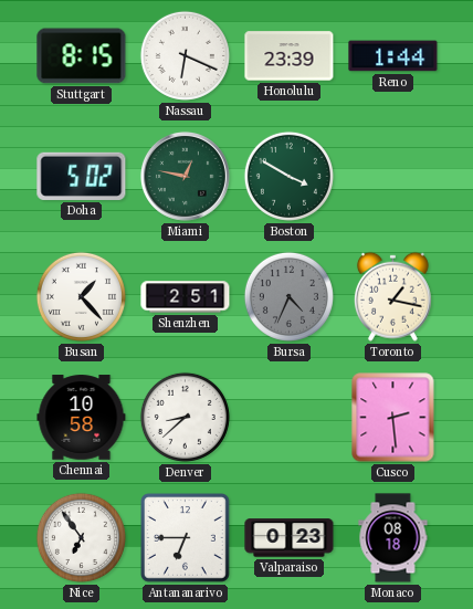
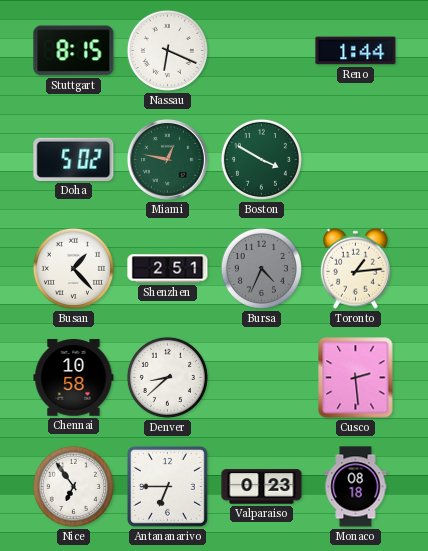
Honolulu: 23:39 -> none
Toronto: 1:17 -> 1:14
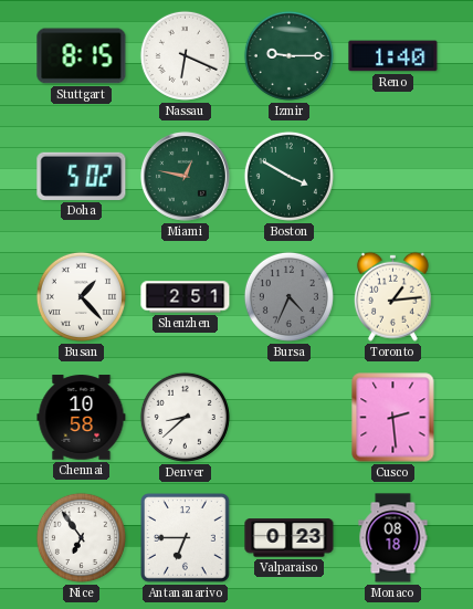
Izmir: none -> 9:15
Reno: 1:44 -> 1:40
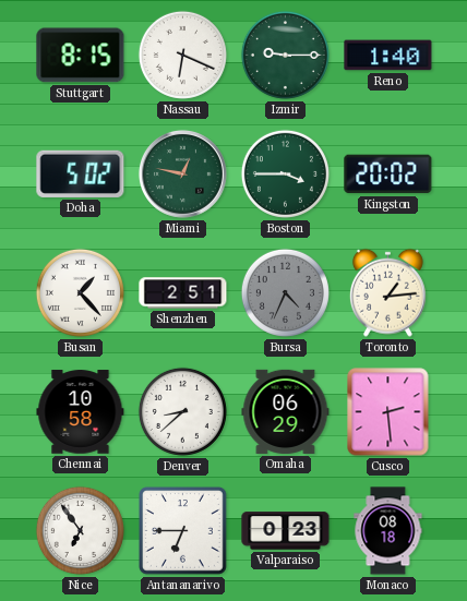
Boston: 3:50 -> 3:45
Kingston: none -> 20:02
Omaha: none -> 06:29
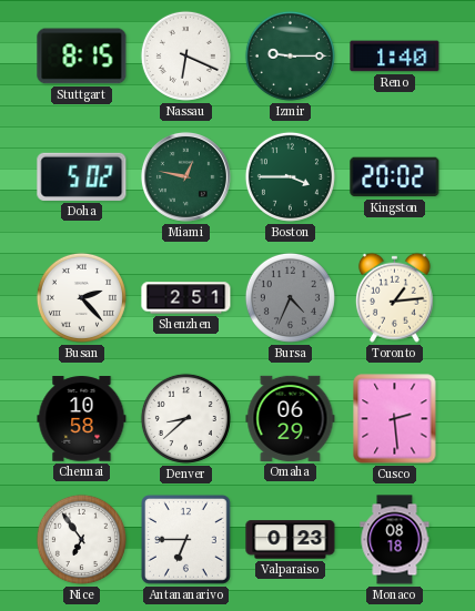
Busan: 1:23 -> 2:23
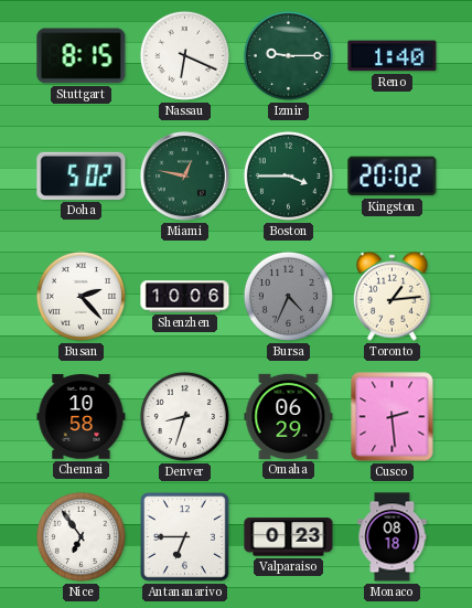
Shenzhen: 2:51 -> 10:06
Denver: 8:38 -> 8:33
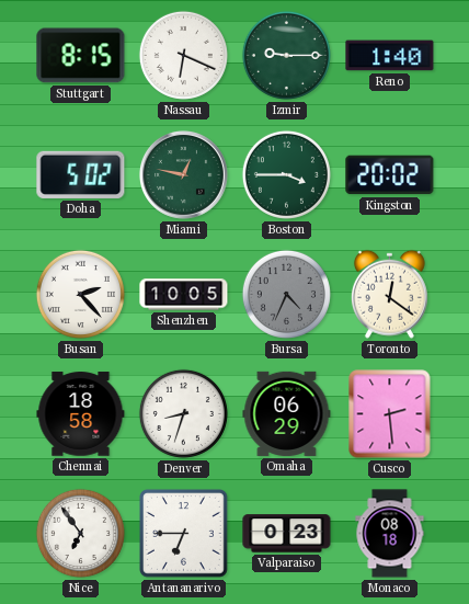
Shenzhen: 10:06 -> 10:05
Toronto: 1:14 -> 12:21
Chennai: 10:58 -> 18:58
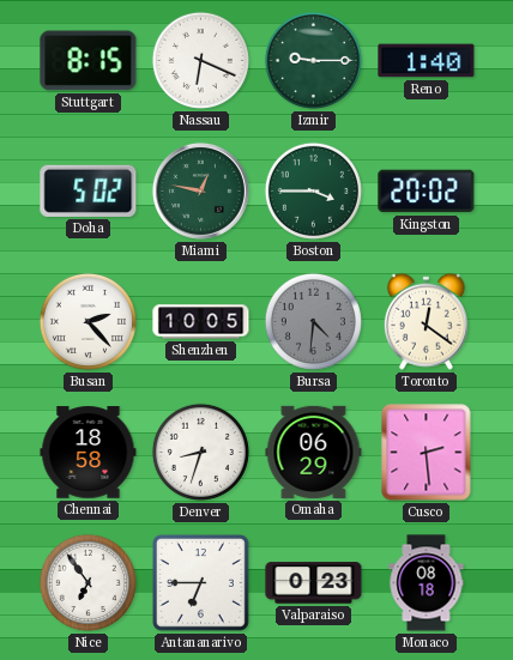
Bursa: 4:34 -> 4:31
